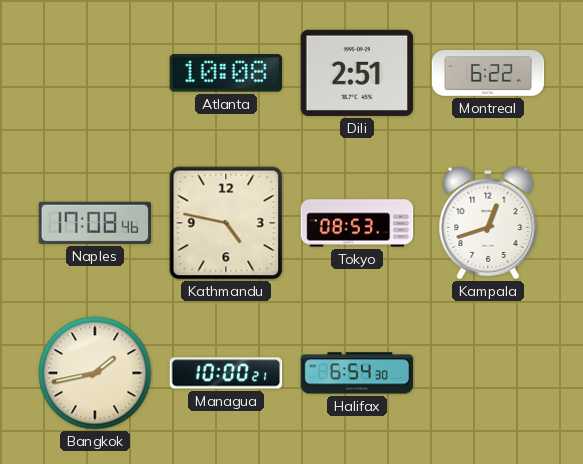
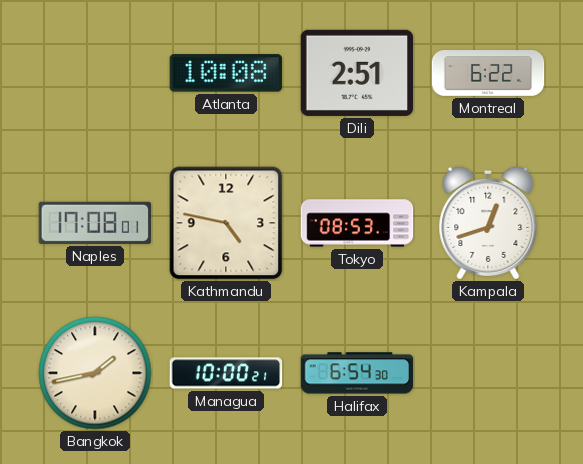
Naples: 17:08:46 -> 17:08:01
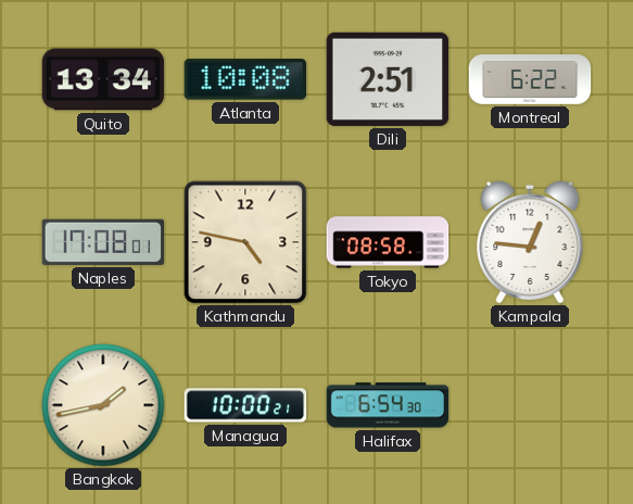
Quito: none -> 13:34
Tokyo: 08:53 -> 08:58
Kampala: 12:42 -> 12:46
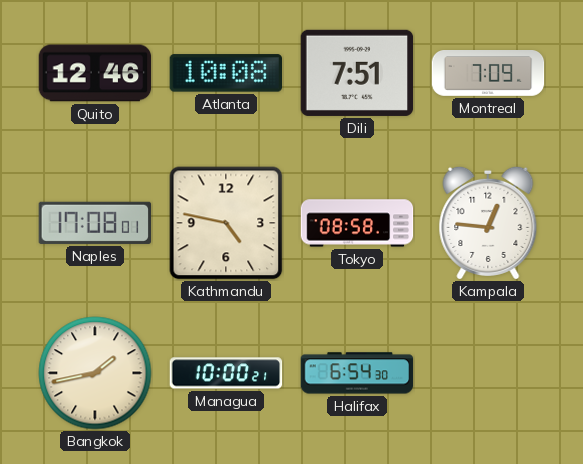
Quito: 13:34 -> 12:46
Dili: 2:51 -> 7:51
Montreal: 6:22 -> 7:09
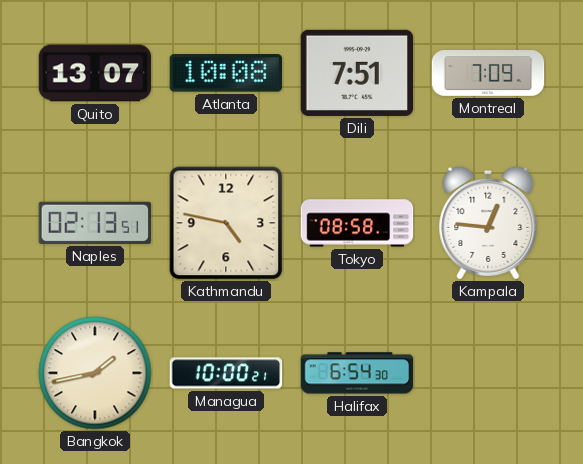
Quito: 12:46 -> 13:07
Naples: 17:08 -> 02:13
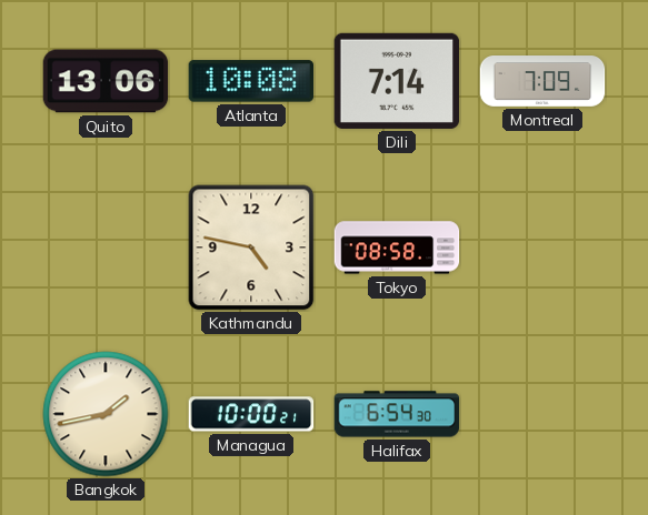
Quito: 13:07 -> 13:06
Dili: 7:51 -> 7:14
Naples: 02:13 -> none
Kampala: 12:46 -> none
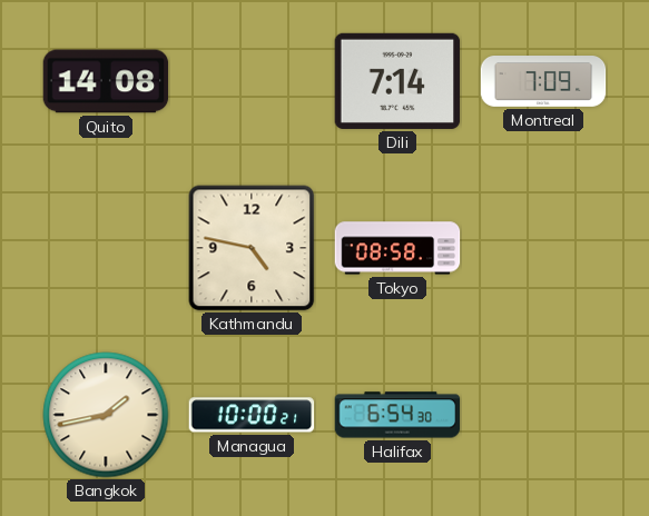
Quito: 13:06 -> 14:08
Atlanta: 10:08 -> none
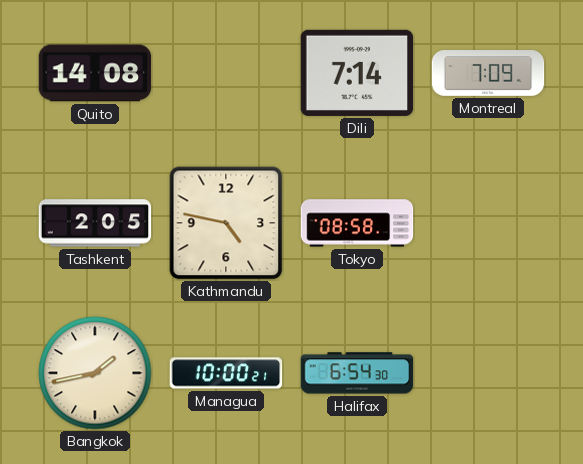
Tashkent: none -> 2:05
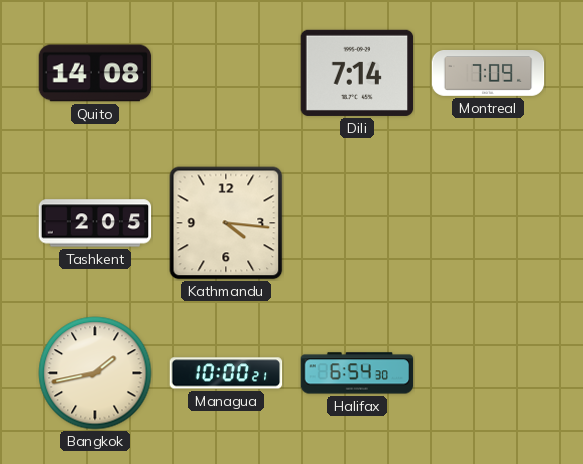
Kathmandu: 4:47 -> 4:16
Tokyo: 08:58 -> none
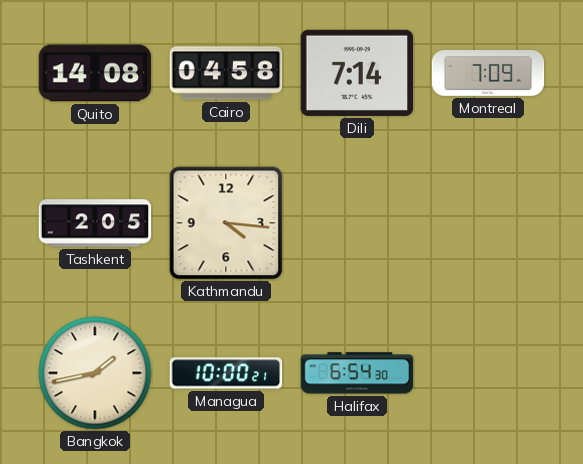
Cairo: none -> 04:58
